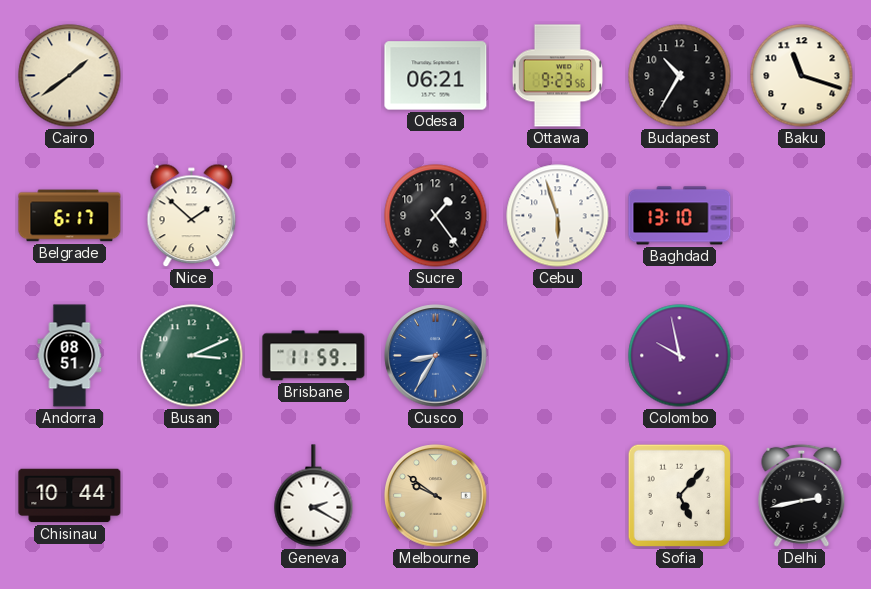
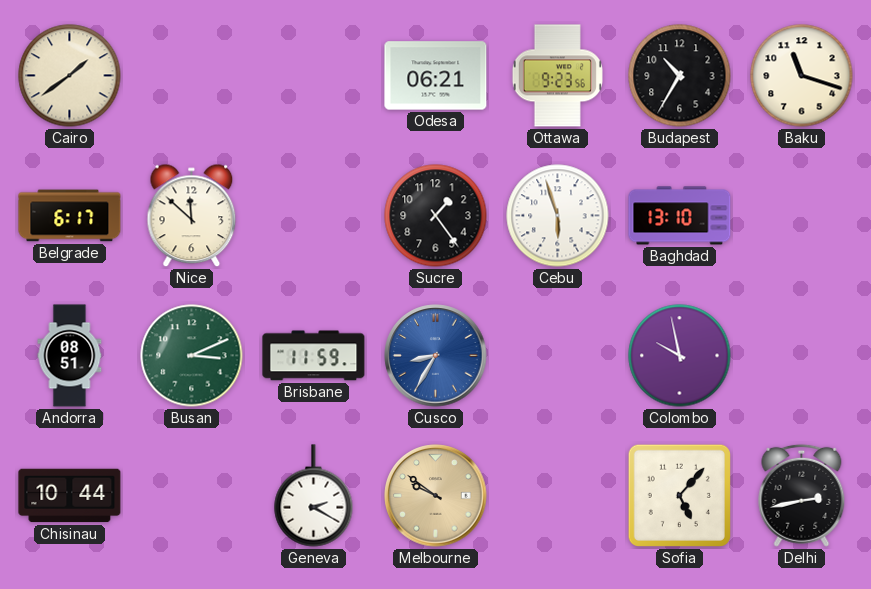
Nice: 1:52 -> 11:52
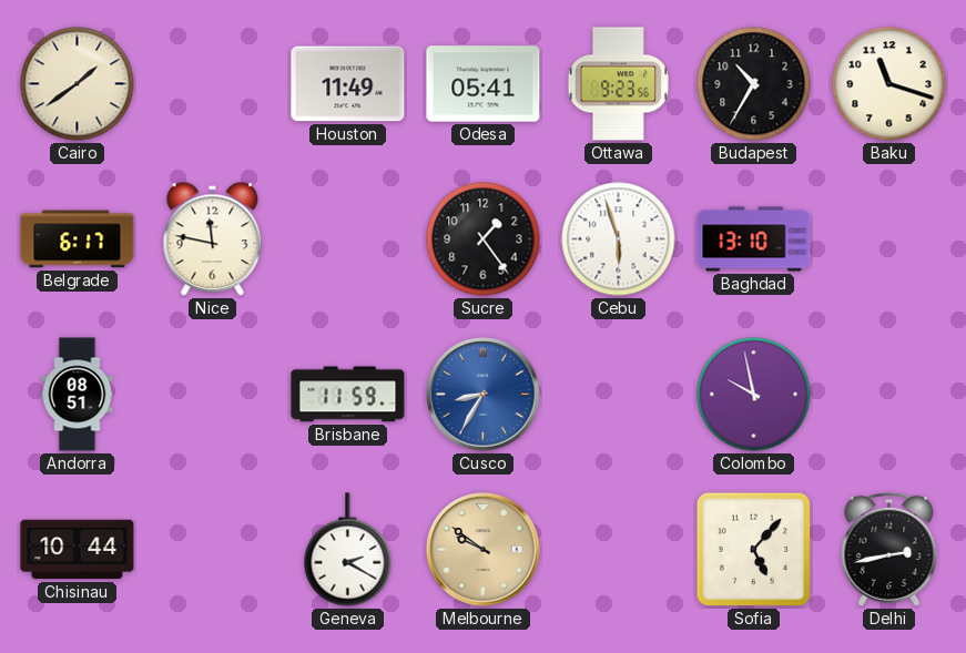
Houston: none -> 11:49
Odesa: 06:21 -> 05:41
Nice: 11:52 -> 11:47
Busan: 3:11 -> none
